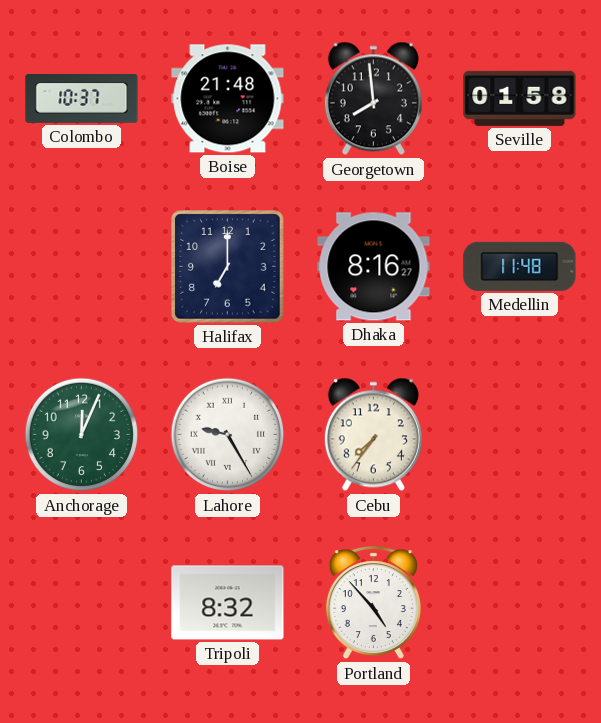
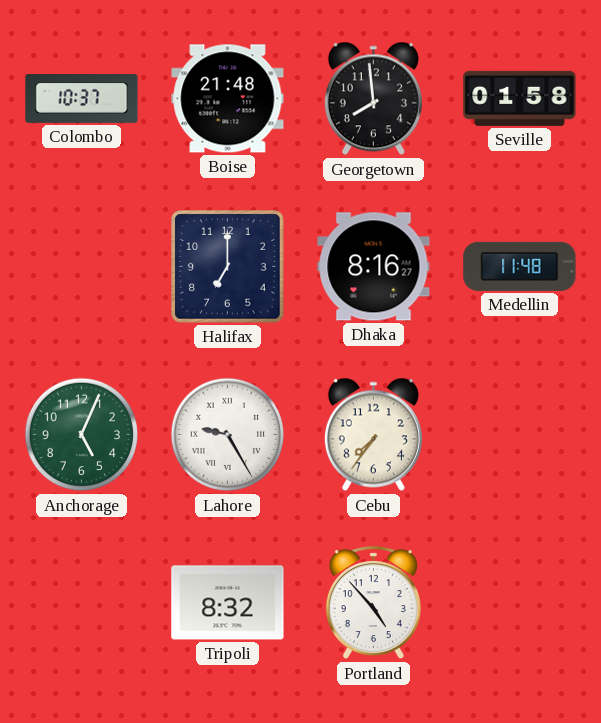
Anchorage: 12:04 -> 5:04
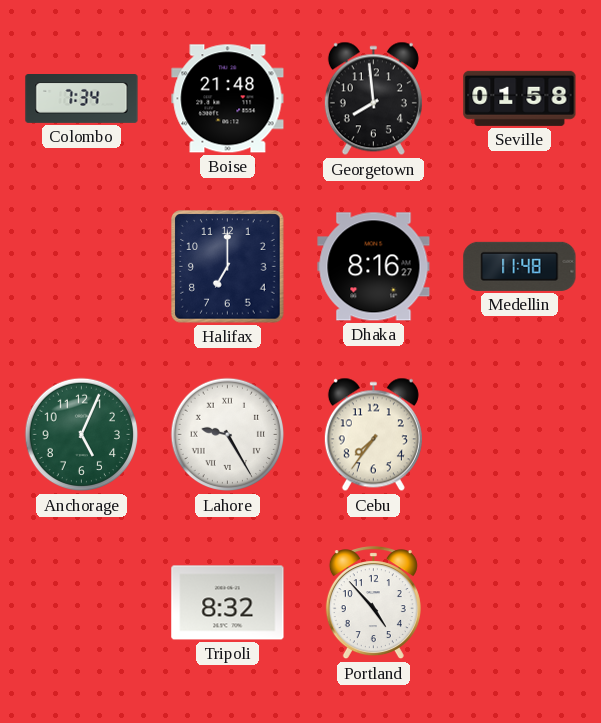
Colombo: 10:37 -> 7:34
